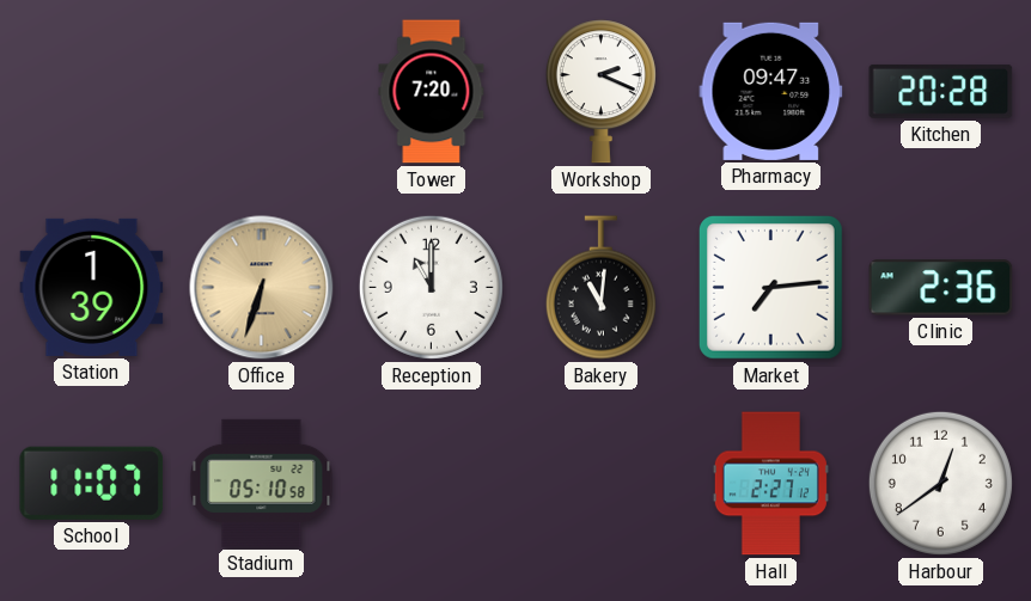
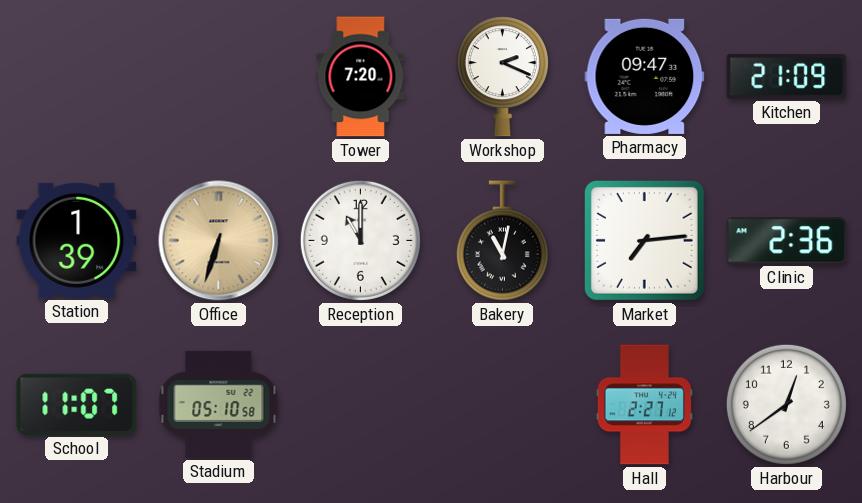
Kitchen: 20:28 -> 21:09
Bakery: 11:01 -> 11:02
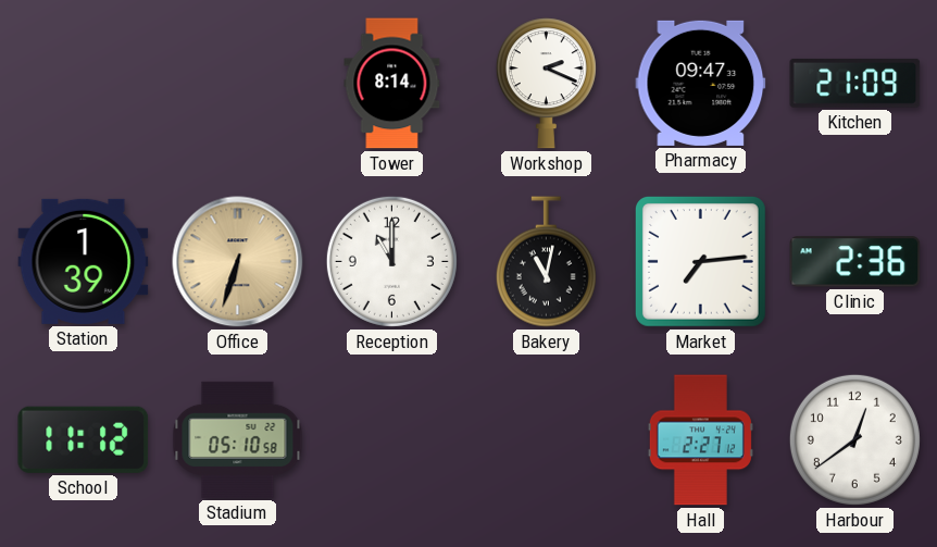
Tower: 7:20 -> 8:14
School: 11:07 -> 11:12
